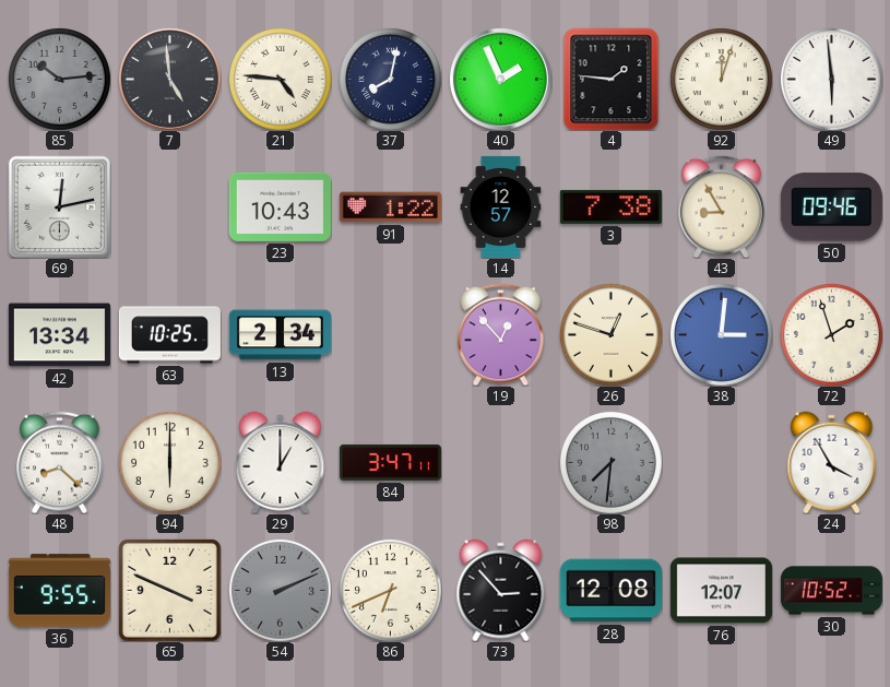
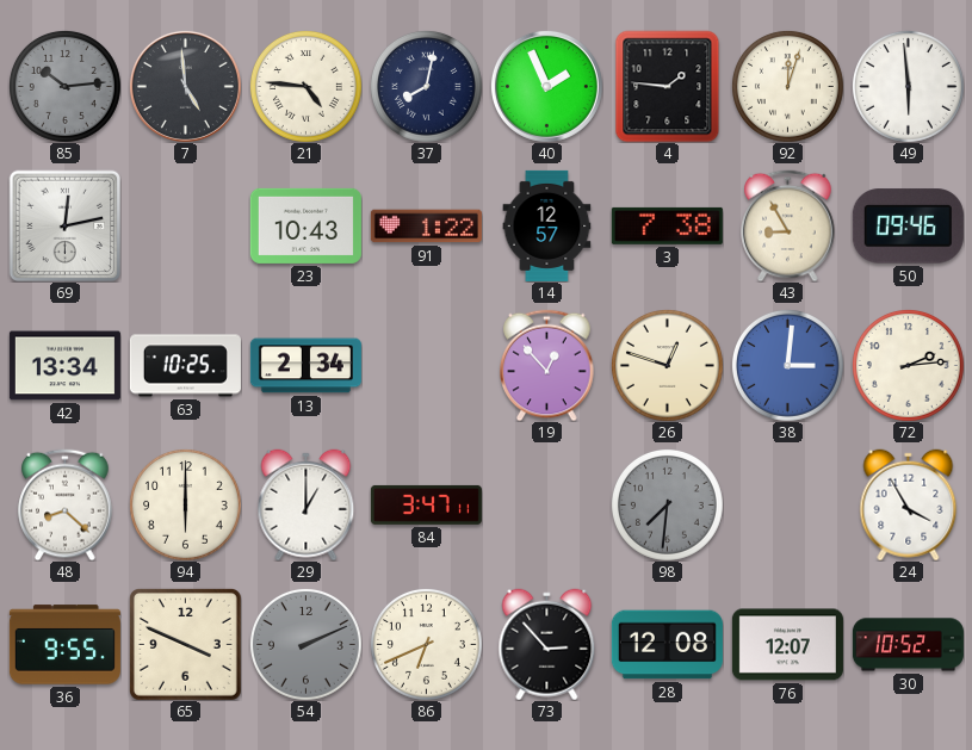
72: 1:57 -> 2:14
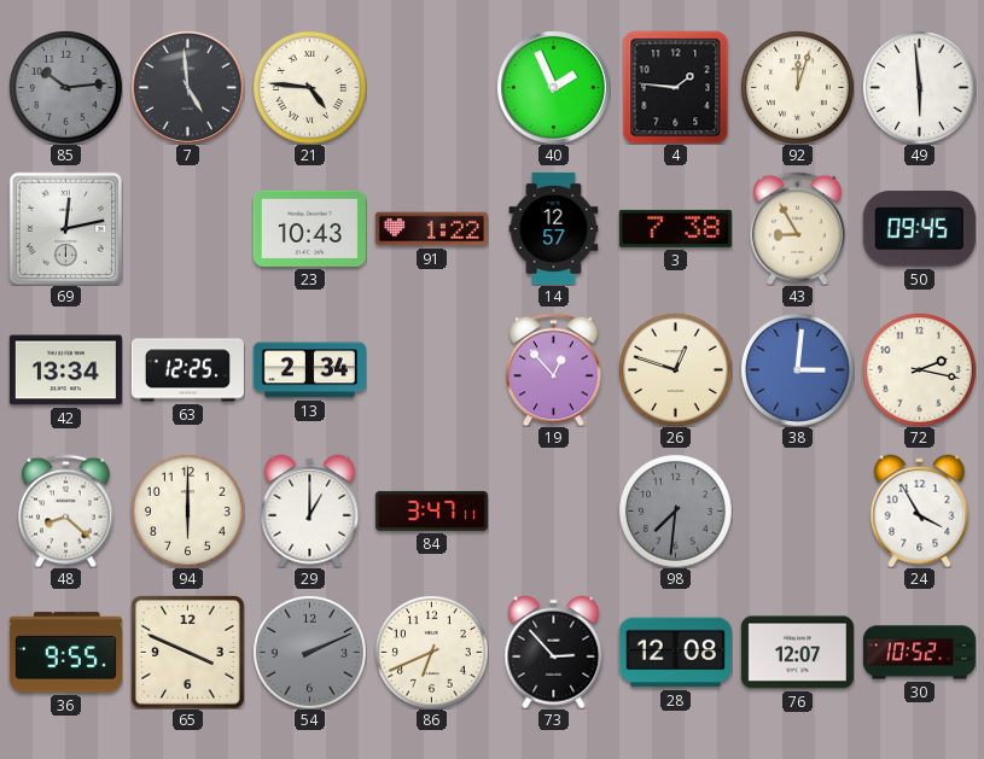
37: 8:02 -> none
50: 09:46 -> 09:45
63: 10:25 -> 12:25
72: 2:14 -> 2:17
